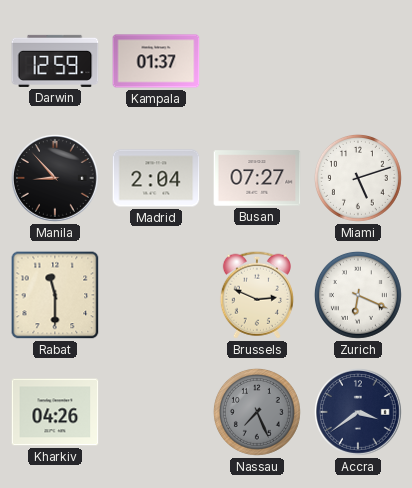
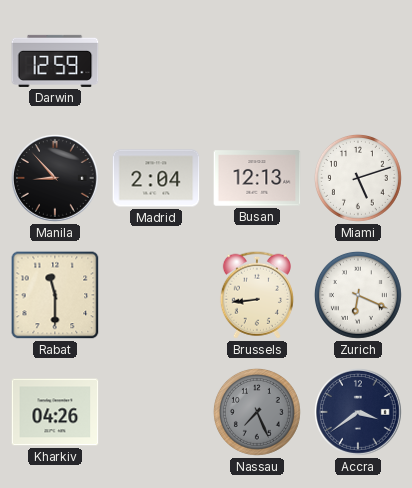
Kampala: 01:37 -> none
Busan: 07:27 -> 12:13
Brussels: 2:49 -> 8:44
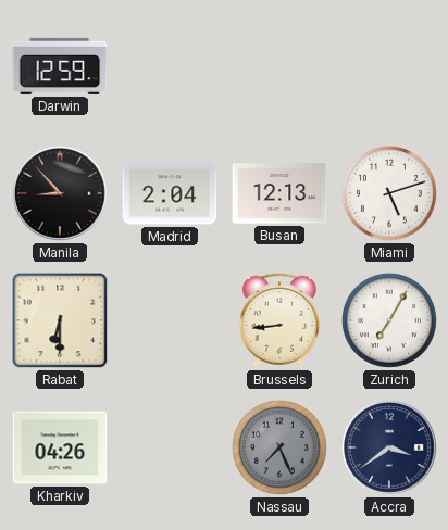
Rabat: 11:30 -> 6:30
Zurich: 6:19 -> 7:05
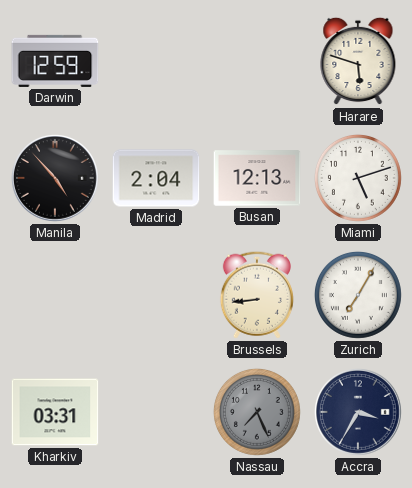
Harare: none -> 5:48
Manila: 8:53 -> 4:53
Rabat: 6:30 -> none
Kharkiv: 04:26 -> 03:31
Accra: 3:39 -> 3:35
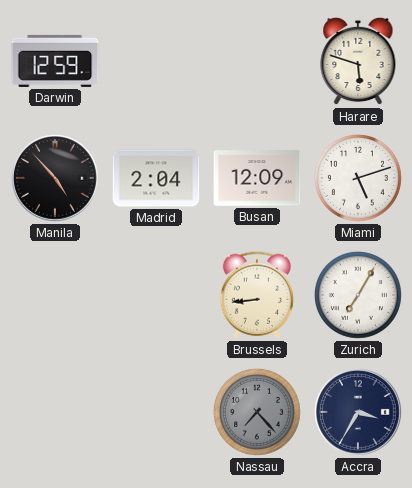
Busan: 12:13 -> 12:09
Kharkiv: 03:31 -> none
Nassau: 7:26 -> 7:23
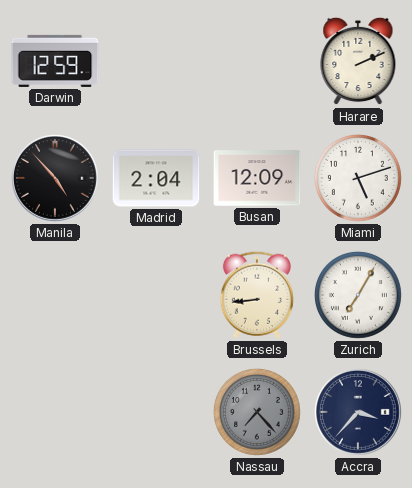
Harare: 5:48 -> 2:11
Accra: 3:35 -> 3:37
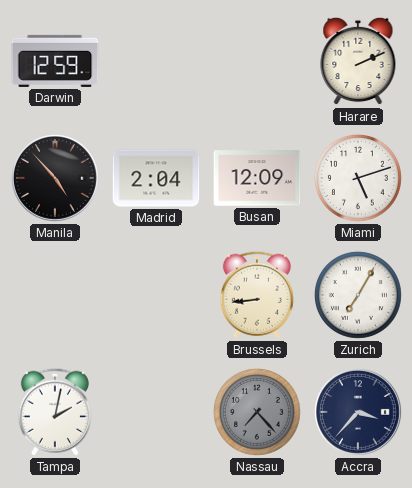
Tampa: none -> 2:02
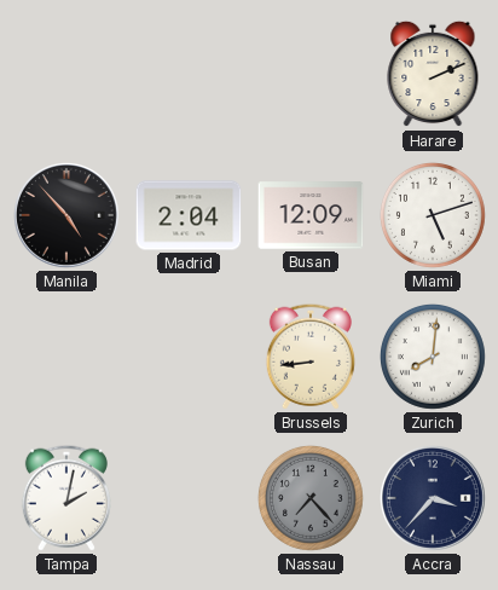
Darwin: 12:59 -> none
Zurich: 7:05 -> 8:01
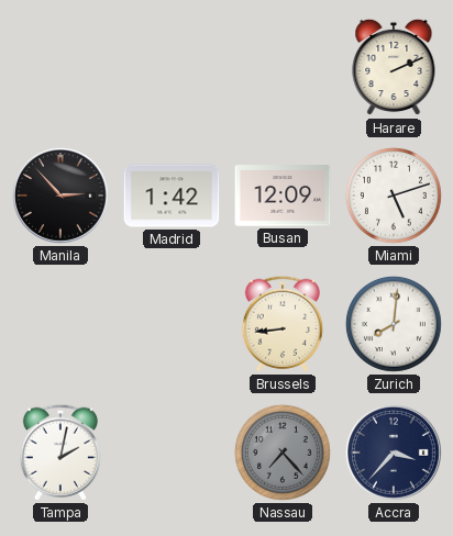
Manila: 4:53 -> 2:53
Madrid: 2:04 -> 1:42
